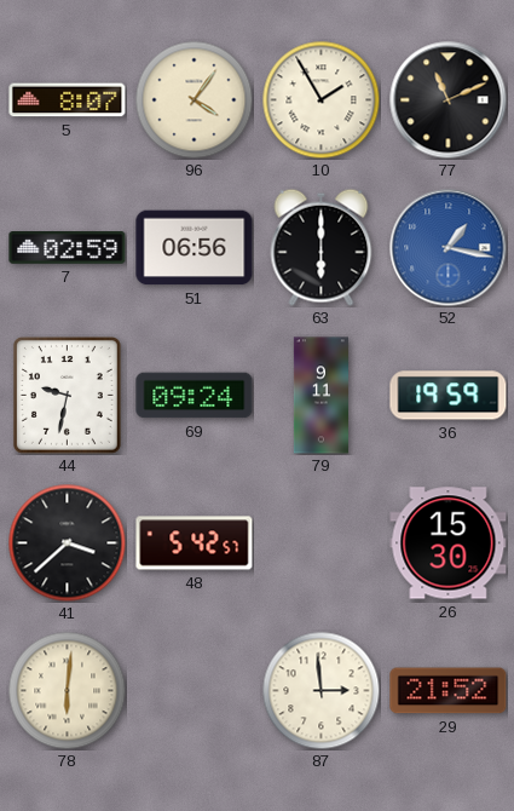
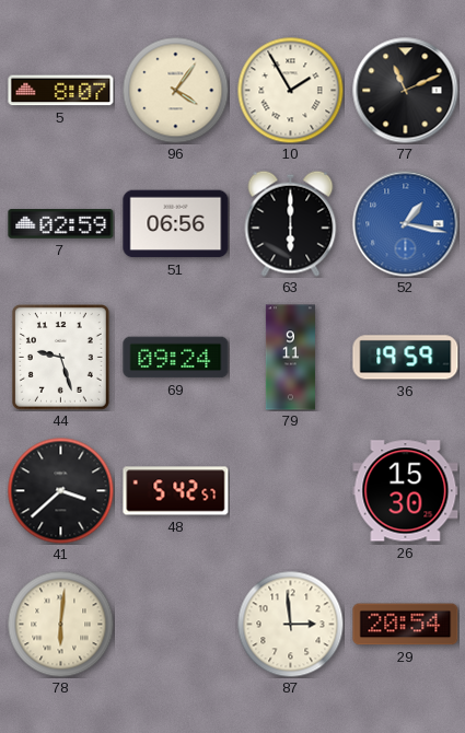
44: 9:32 -> 9:27
29: 21:52 -> 20:54
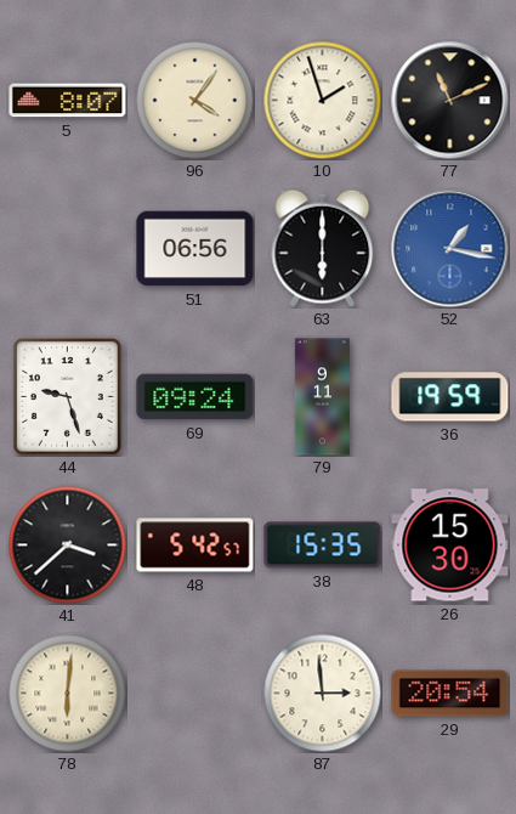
10: 1:55 -> 1:57
7: 02:59 -> none
38: none -> 15:35
